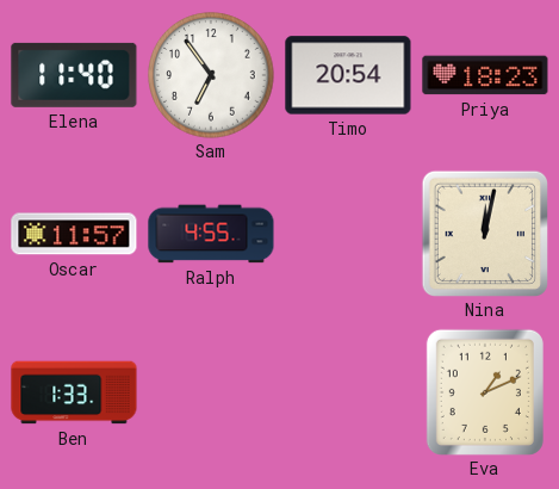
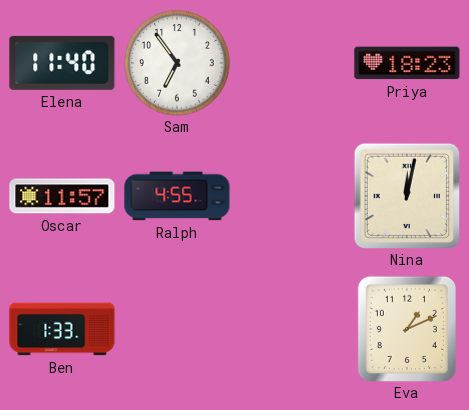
Timo: 20:54 -> none
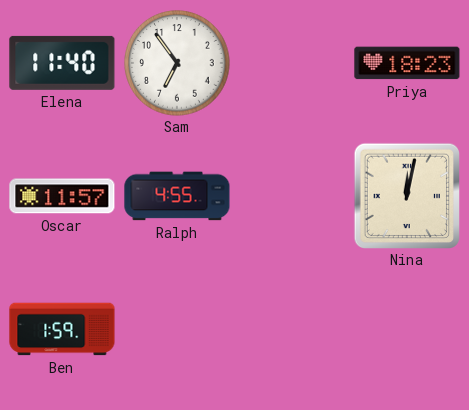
Ben: 1:33 -> 1:59
Eva: 1:11 -> none
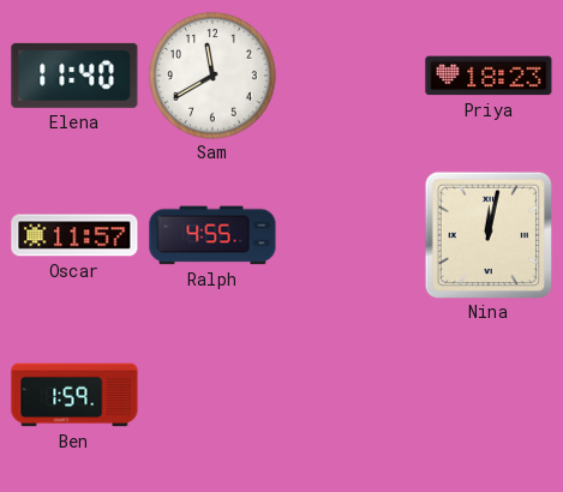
Sam: 6:54 -> 11:40
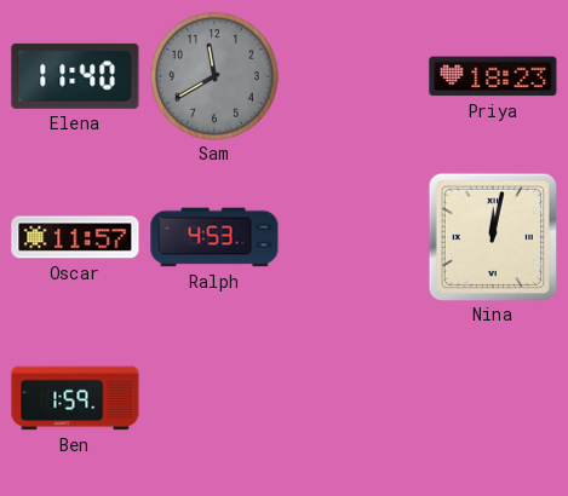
Sam dial: white -> grey
Ralph: 4:55 -> 4:53
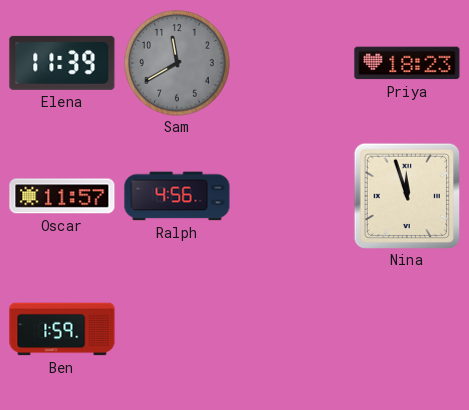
Elena: 11:40 -> 11:39
Ralph: 4:53 -> 4:56
Nina: 12:02 -> 11:57
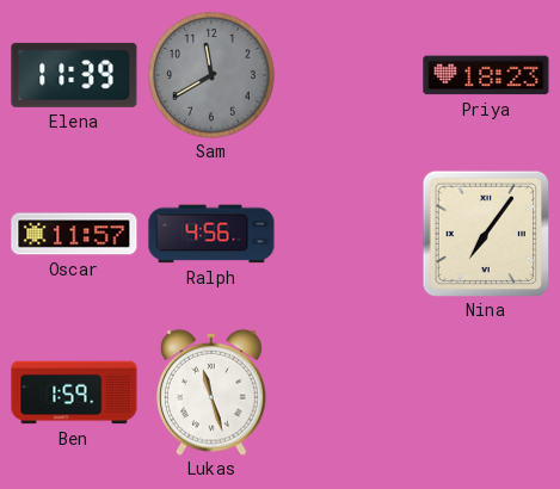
Nina: 11:57 -> 7:06
Lukas: none -> 11:27
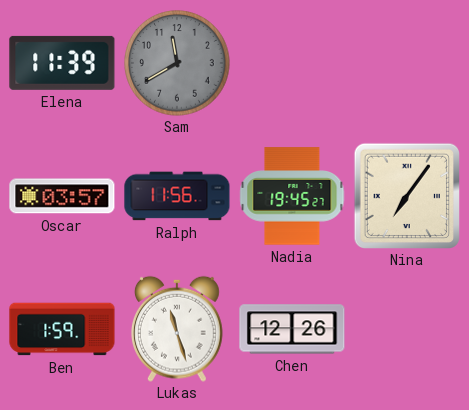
Priya: 18:23 -> none
Oscar: 11:57 -> 03:57
Ralph: 4:56 -> 11:56
Nadia: none -> 19:45
Chen: none -> 12:26
